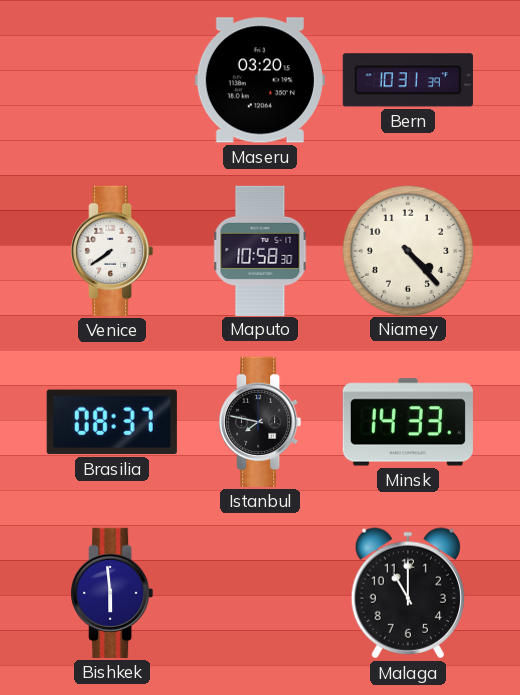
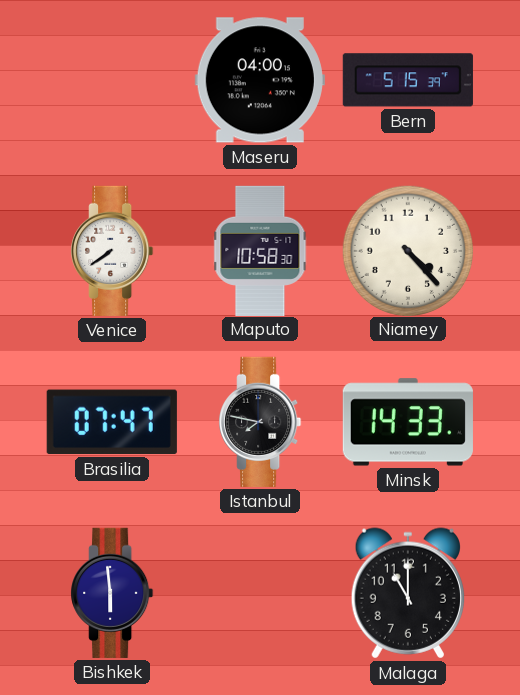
Maseru: 03:20 -> 04:00
Bern: 10:31 -> 5:15
Brasilia: 08:37 -> 07:47
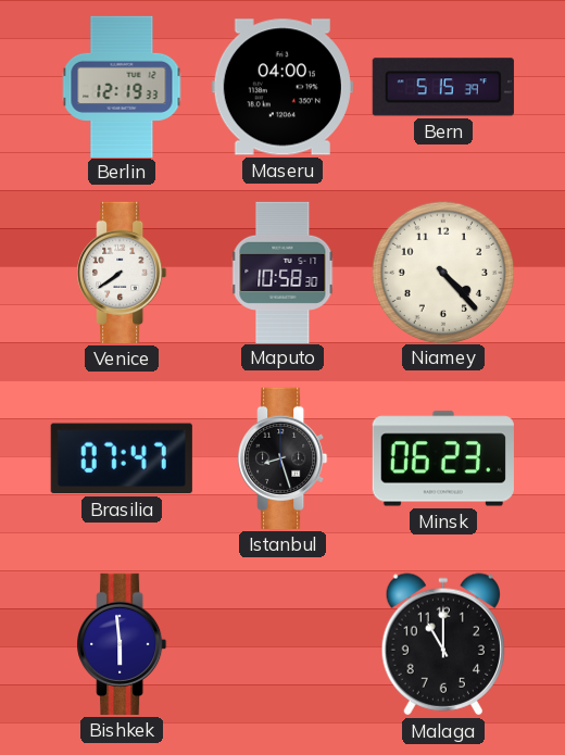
Berlin: none -> 12:19
Istanbul: 7:47 -> 8:27
Minsk: 14:33 -> 06:23
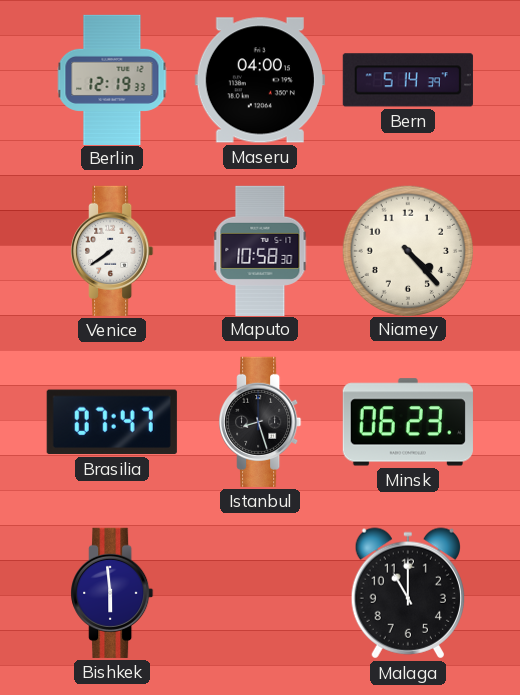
Bern: 5:15 -> 5:14
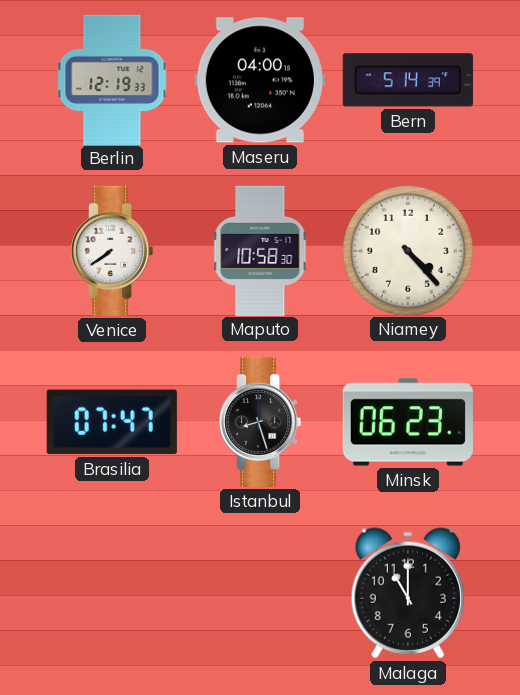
Bishkek: 5:59 -> none
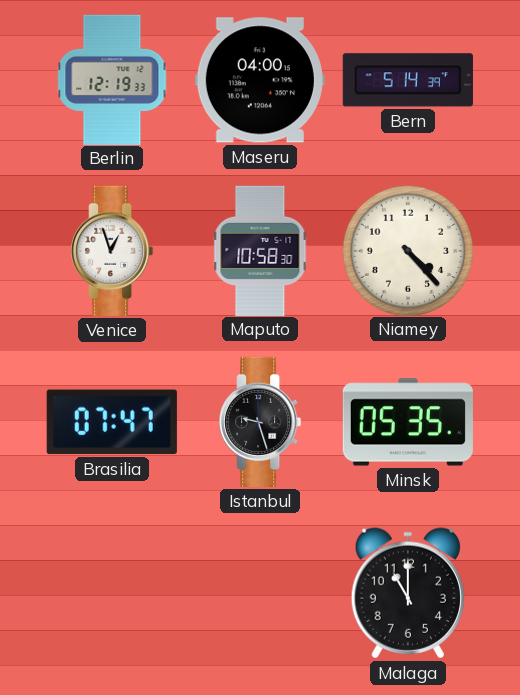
Venice: 7:39 -> 12:57
Istanbul: 8:27 -> 9:27
Minsk: 06:23 -> 05:35
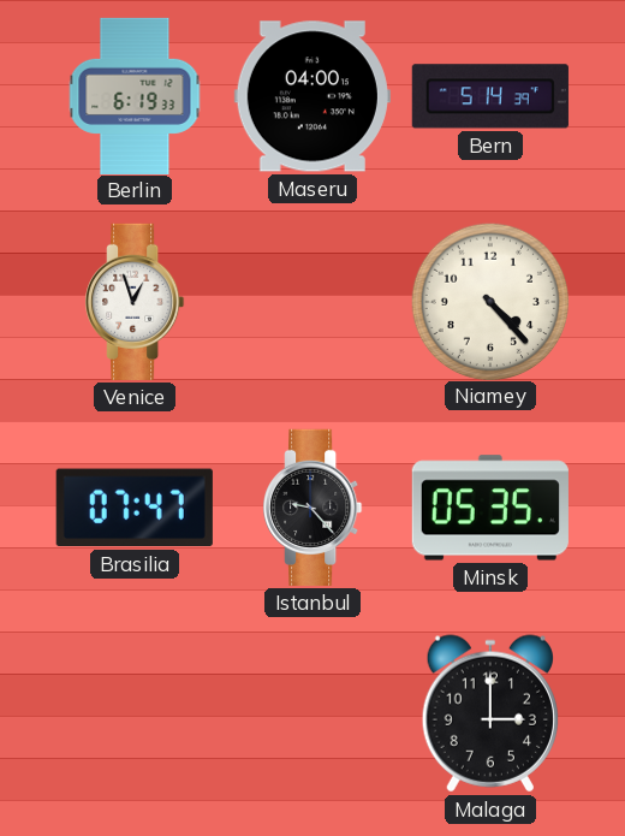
Berlin: 12:19 -> 6:19
Maputo: 10:58 -> none
Istanbul: 9:27 -> 9:23
Malaga: 11:00 -> 3:00
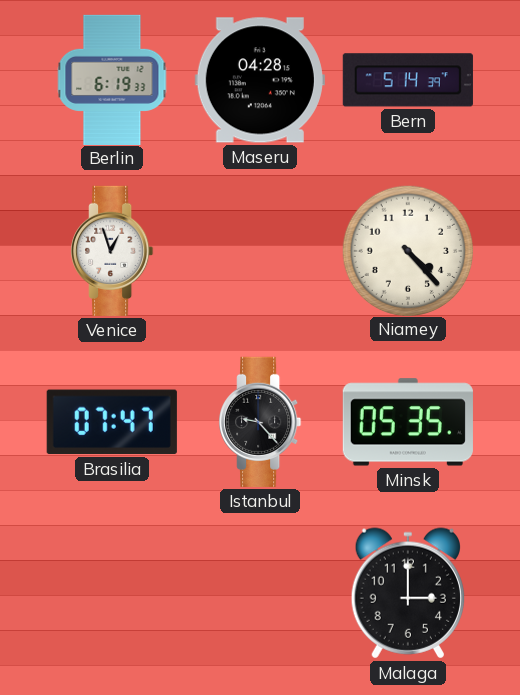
Maseru: 04:00 -> 04:28
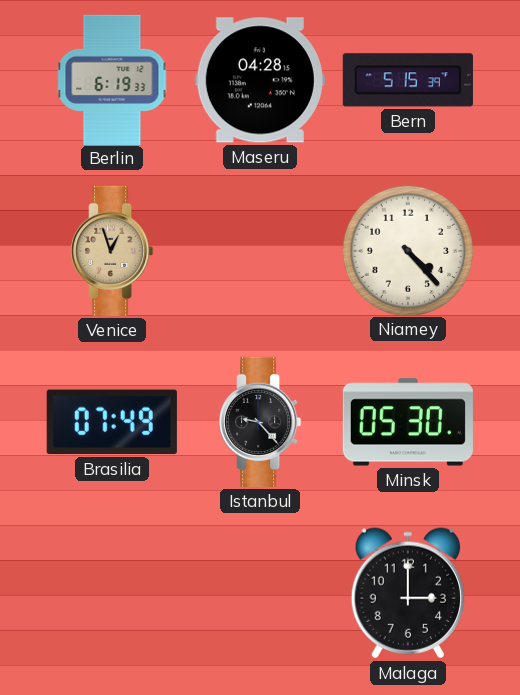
Bern: 5:14 -> 5:15
Venice dial: white -> champagne
Brasilia: 07:47 -> 07:49
Minsk: 05:35 -> 05:30
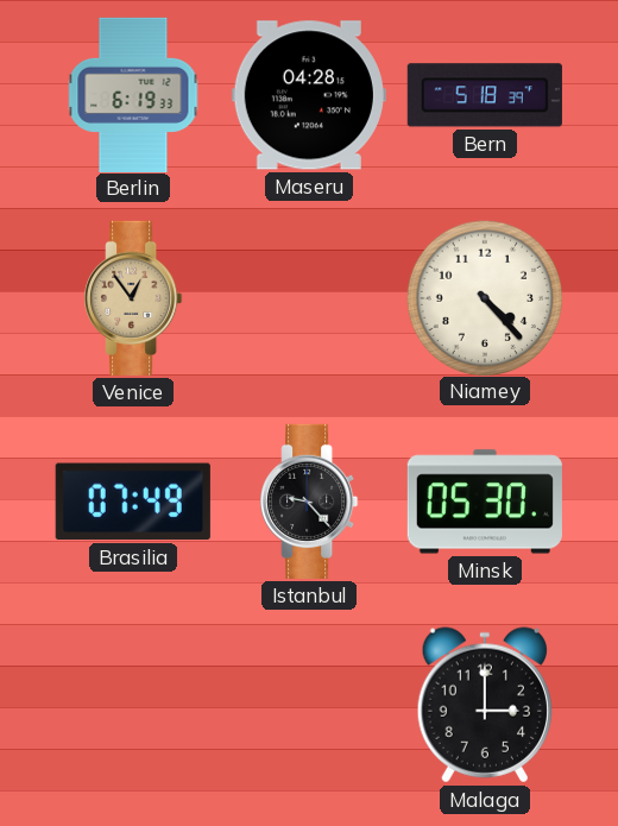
Bern: 5:15 -> 5:18
Venice: 12:57 -> 12:54
